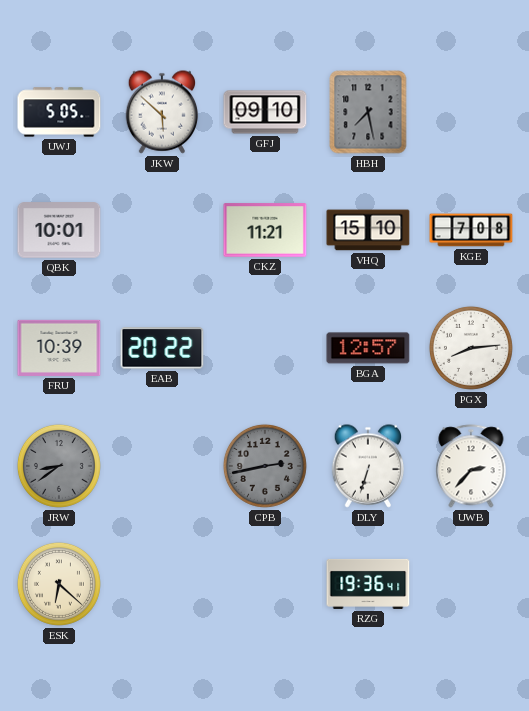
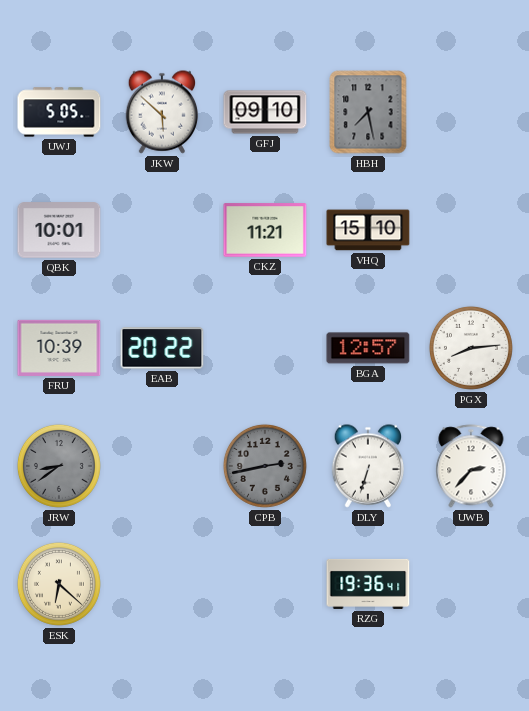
KGE: 7:08 -> none
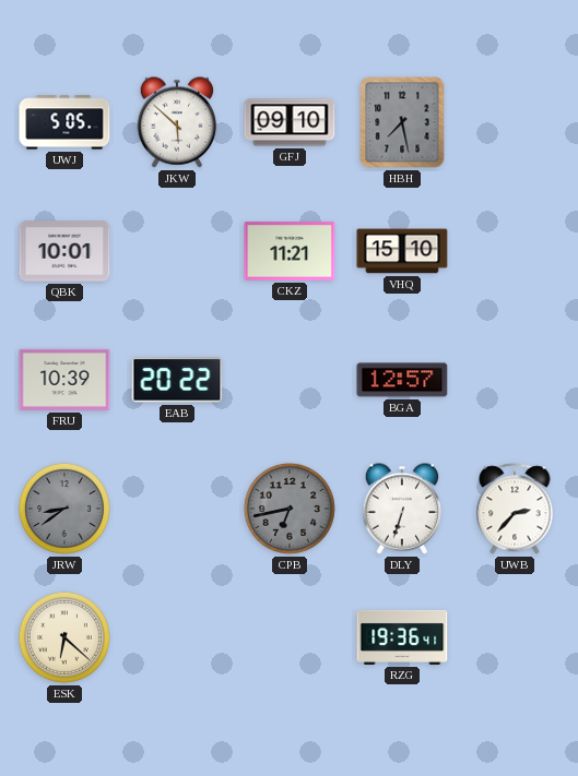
PGX: 8:14 -> none
CPB: 2:43 -> 6:43
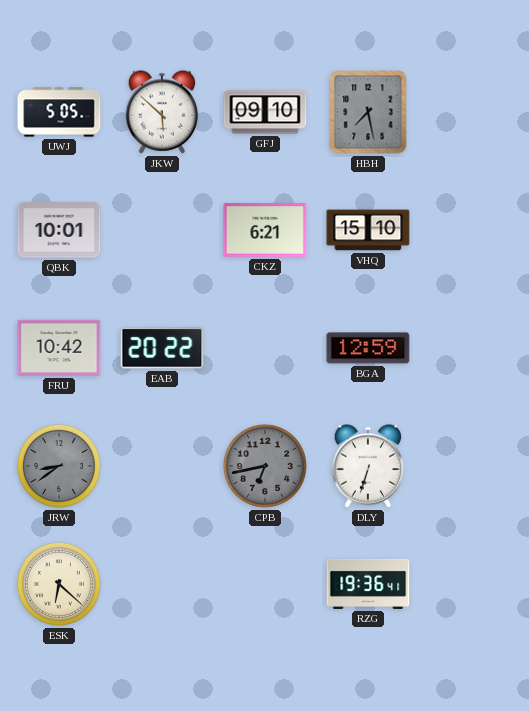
CKZ: 11:21 -> 6:21
FRU: 10:39 -> 10:42
BGA: 12:57 -> 12:59
UWB: 2:37 -> none
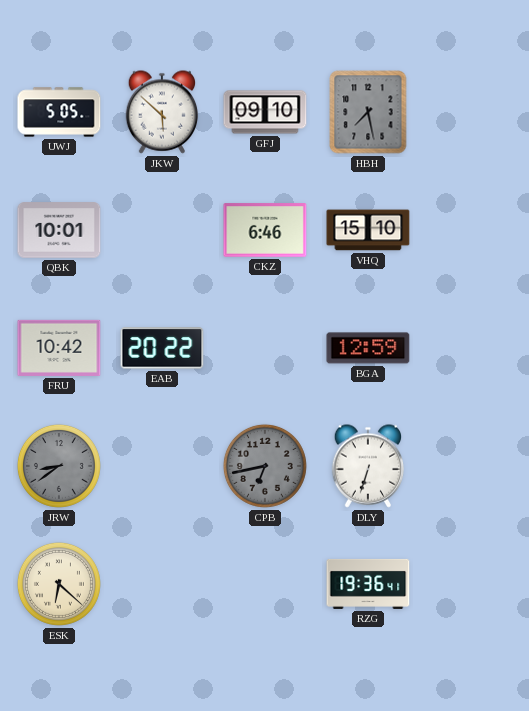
CKZ: 6:21 -> 6:46
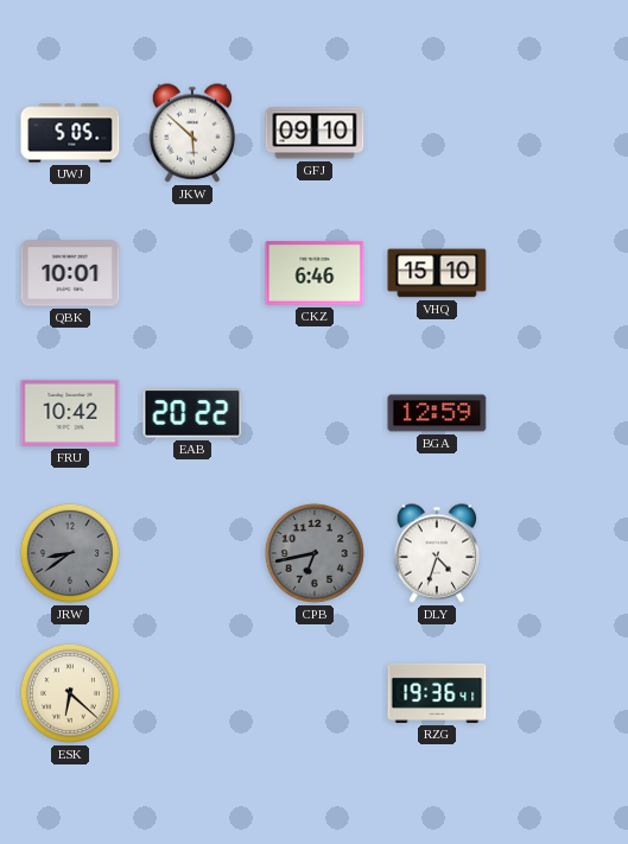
HBH: 7:28 -> none
DLY: 6:33 -> 4:33
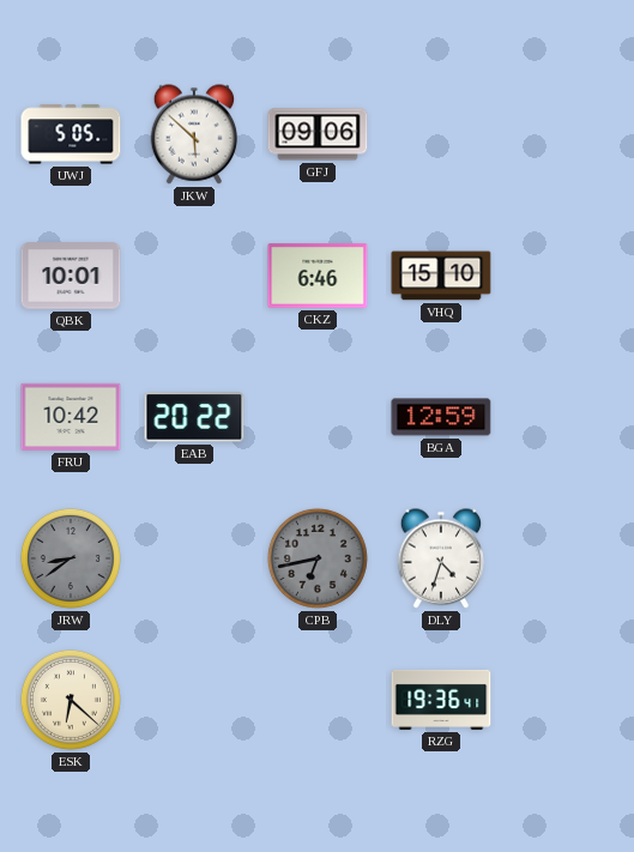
GFJ: 09:10 -> 09:06
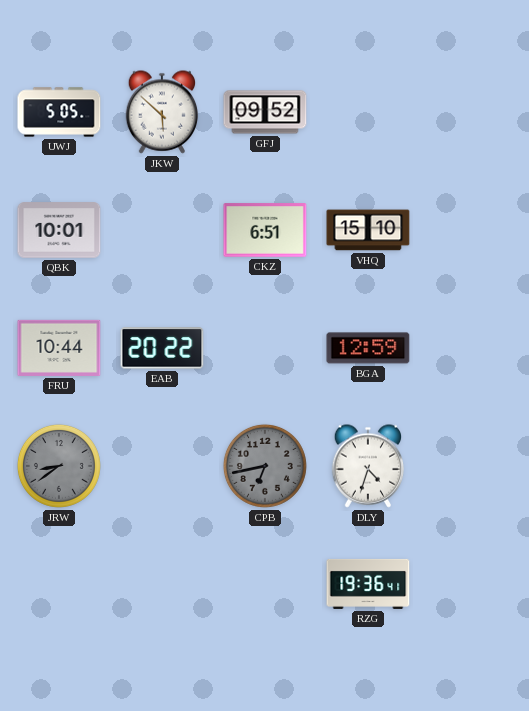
GFJ: 09:06 -> 09:52
CKZ: 6:46 -> 6:51
FRU: 10:42 -> 10:44
ESK: 6:22 -> none
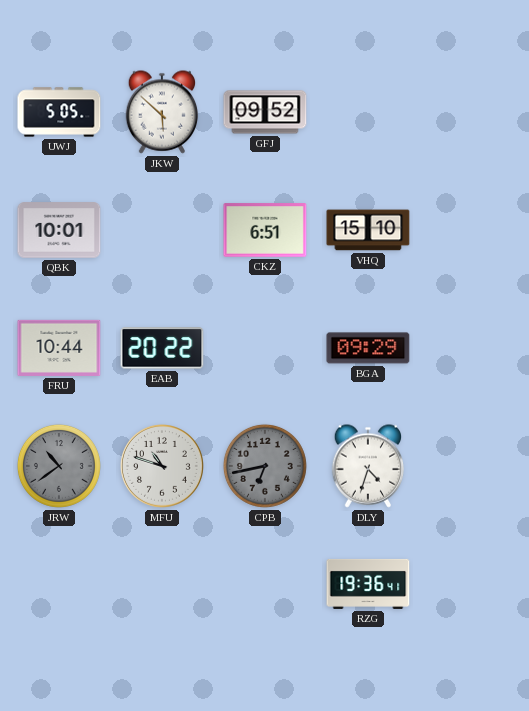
BGA: 12:59 -> 09:29
JRW: 8:39 -> 10:39
MFU: none -> 10:48
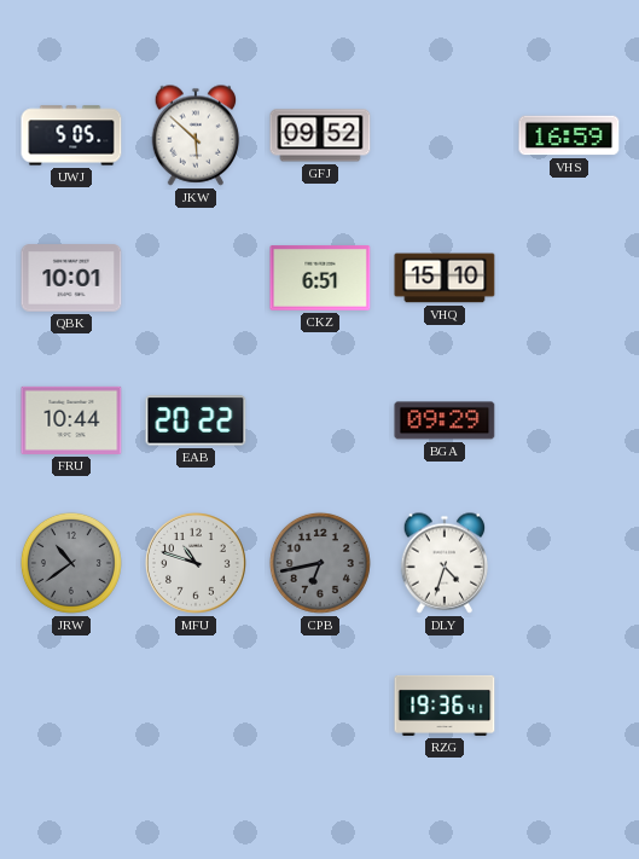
VHS: none -> 16:59
